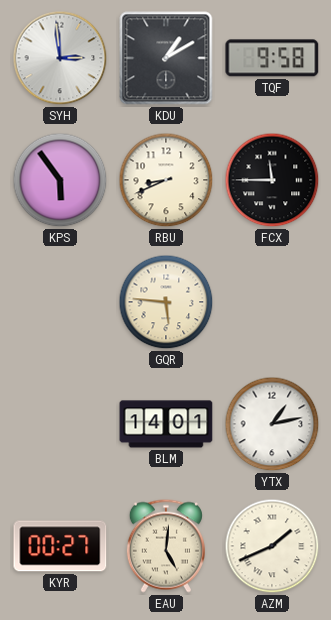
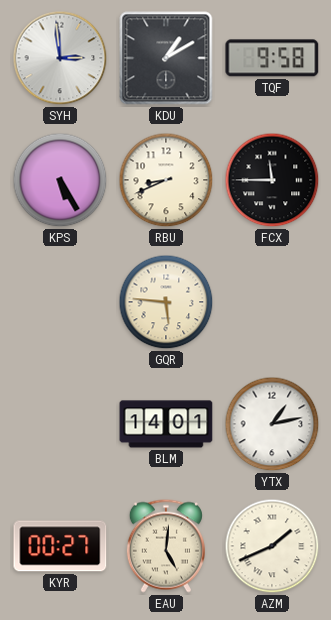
KPS: 5:54 -> 5:25
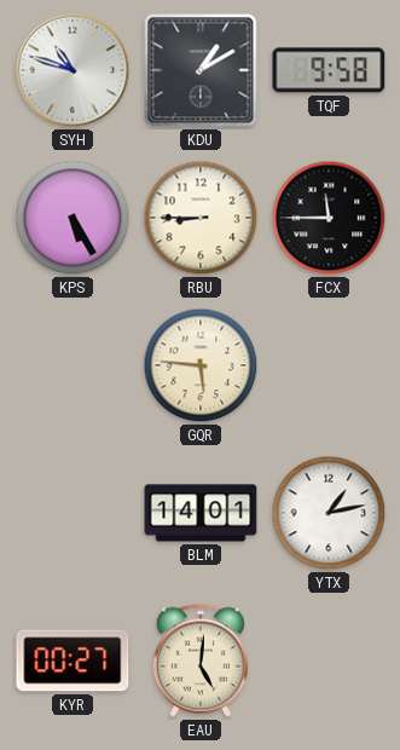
SYH: 2:59 -> 10:48
RBU: 8:41 -> 8:45
AZM: 1:41 -> none
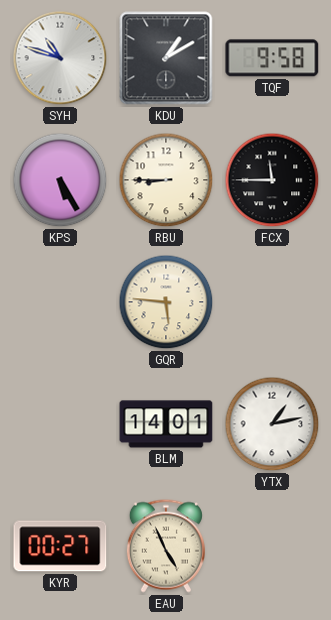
EAU: 5:01 -> 4:56
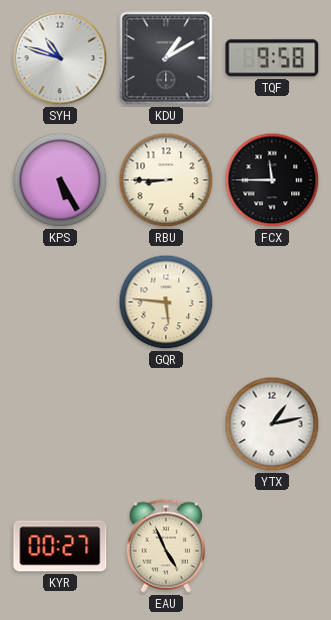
BLM: 14:01 -> none
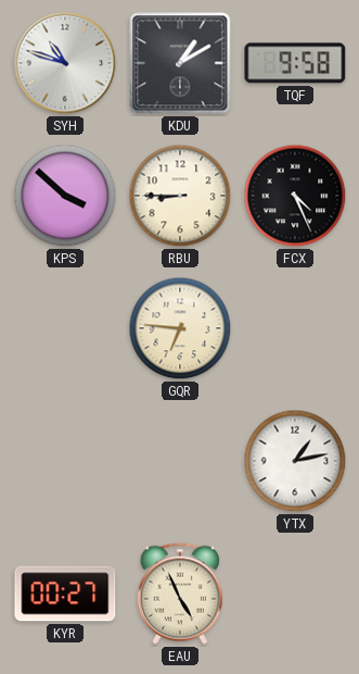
KPS: 5:25 -> 3:52
FCX: 11:45 -> 4:26
GQR: 5:46 -> 6:46
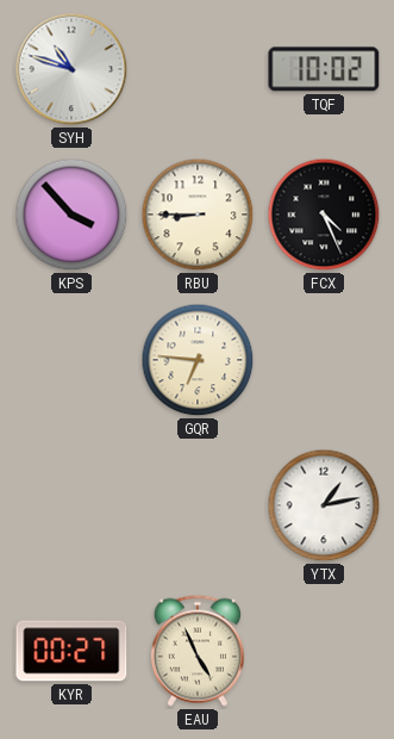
KDU: 1:10 -> none
TQF: 9:58 -> 10:02
KPS: 3:52 -> 3:53
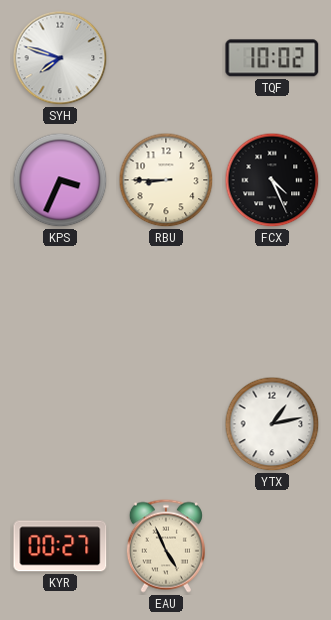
SYH: 10:48 -> 7:48
KPS: 3:53 -> 3:34
GQR: 6:46 -> none
